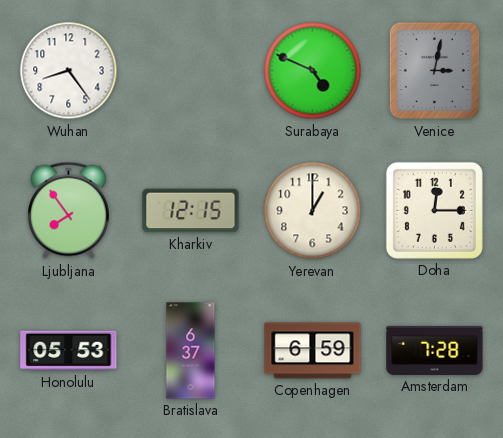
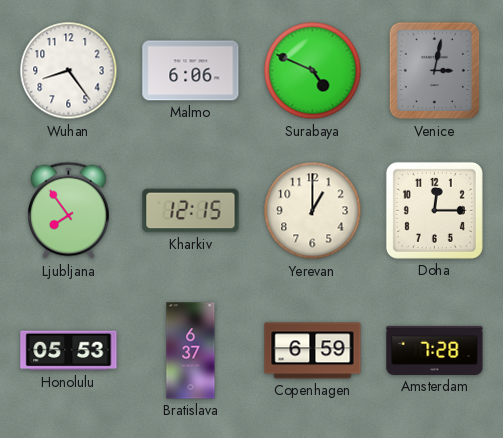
Malmo: none -> 6:06
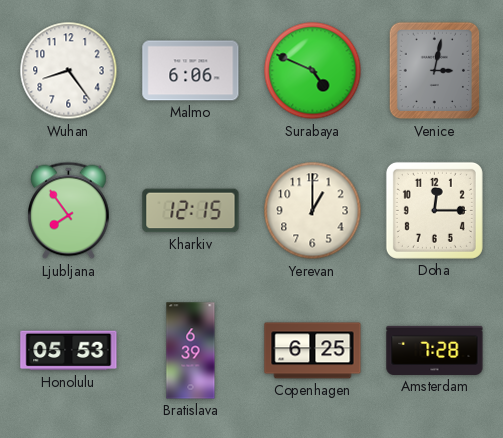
Bratislava: 6:37 -> 6:39
Copenhagen: 6:59 -> 6:25
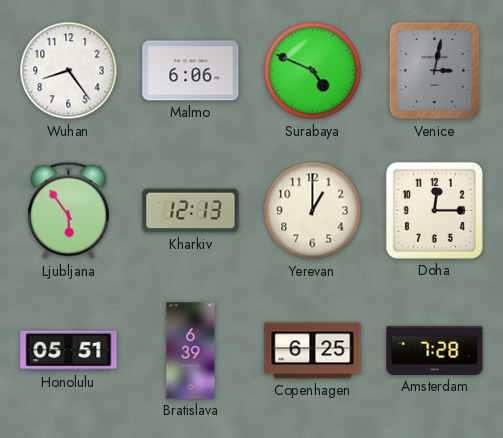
Ljubljana: 7:54 -> 5:54
Kharkiv: 12:15 -> 12:13
Honolulu: 05:53 -> 05:51
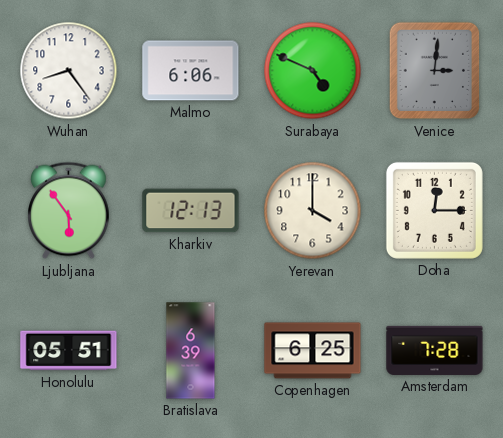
Venice: 3:02 -> 3:01
Yerevan: 1:00 -> 4:00
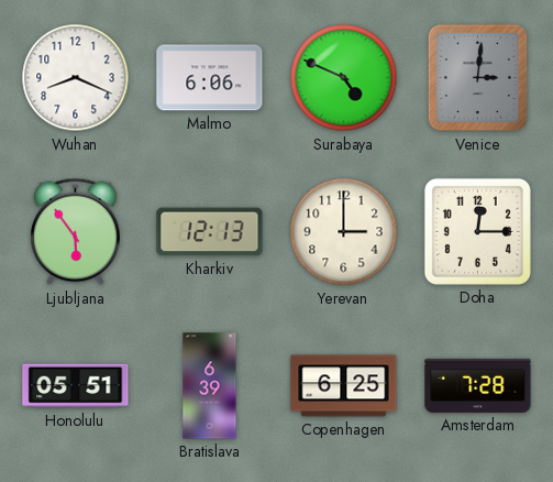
Wuhan: 8:24 -> 8:19
Yerevan: 4:00 -> 3:00
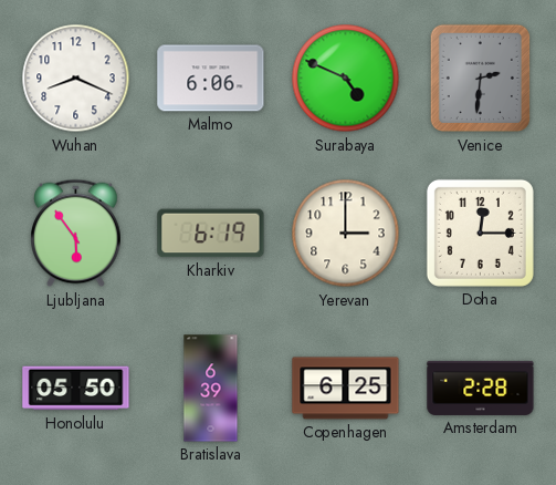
Venice: 3:01 -> 2:31
Kharkiv: 12:13 -> 6:19
Honolulu: 05:51 -> 05:50
Amsterdam: 7:28 -> 2:28
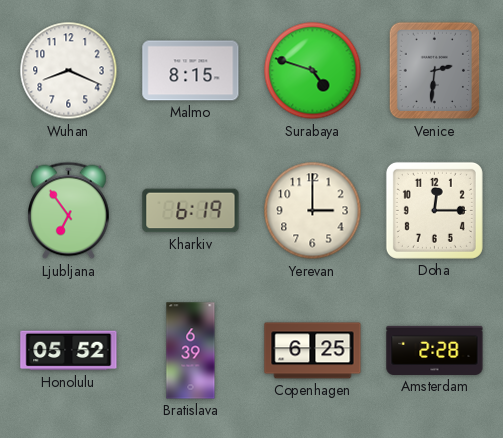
Malmo: 6:06 -> 8:15
Surabaya: 4:49 -> 4:48
Ljubljana: 5:54 -> 6:54
Honolulu: 05:50 -> 05:52
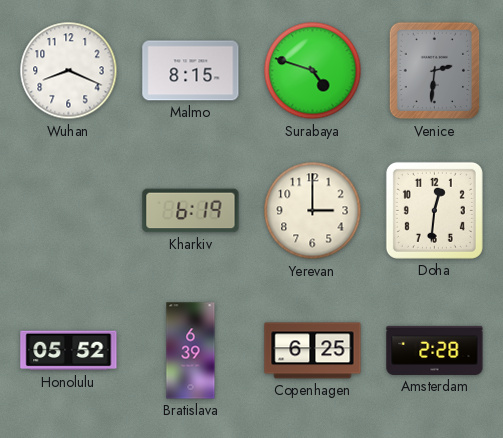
Ljubljana: 6:54 -> none
Doha: 12:15 -> 12:31
